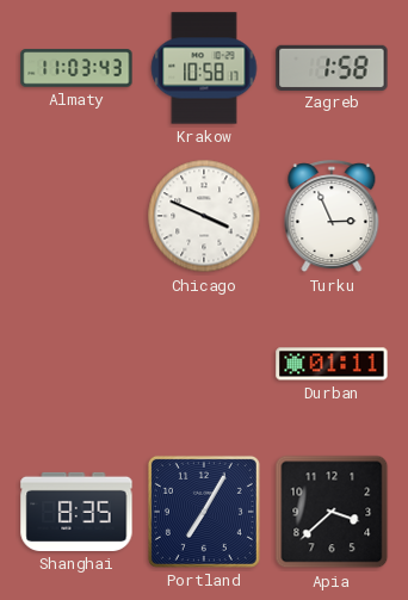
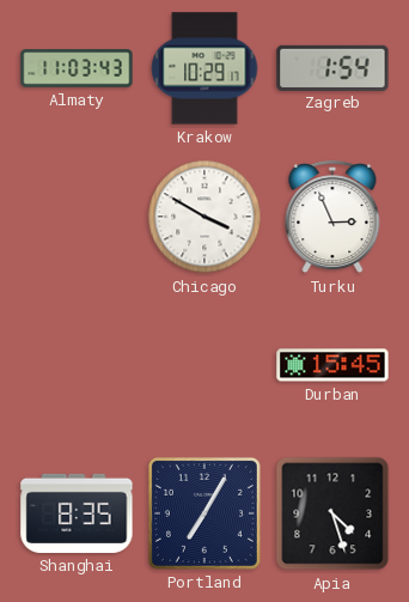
Krakow: 10:58 -> 10:29
Zagreb: 1:58 -> 1:54
Chicago: 3:49 -> 3:50
Durban: 01:11 -> 15:45
Apia: 3:38 -> 4:27
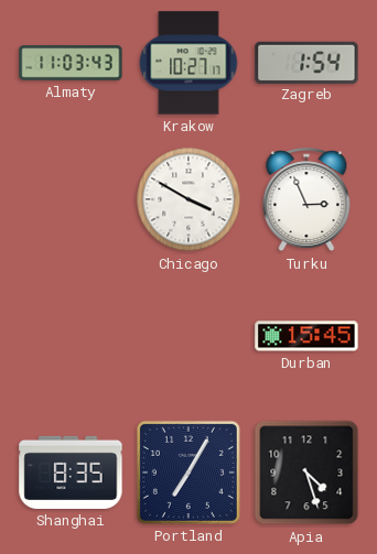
Krakow: 10:29 -> 10:27
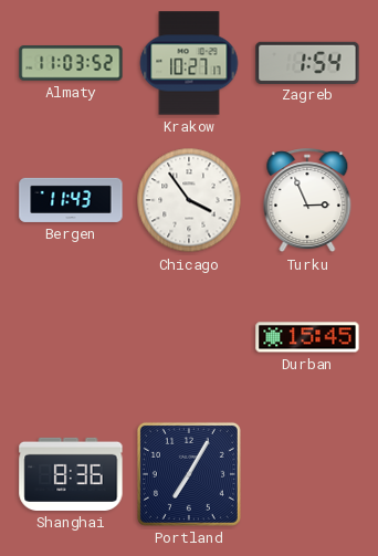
Almaty: 11:03:43 -> 11:03:52
Bergen: none -> 11:43
Chicago: 3:50 -> 3:54
Shanghai: 8:35 -> 8:36
Apia: 4:27 -> none
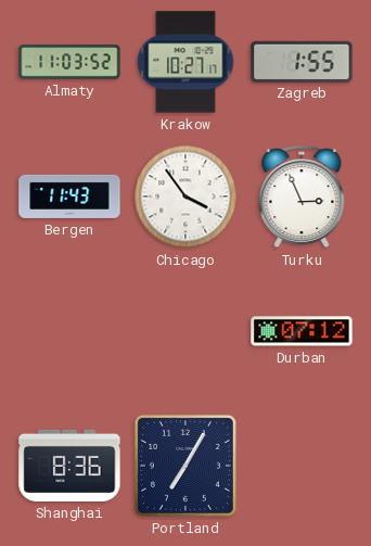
Zagreb: 1:54 -> 1:55
Durban: 15:45 -> 07:12
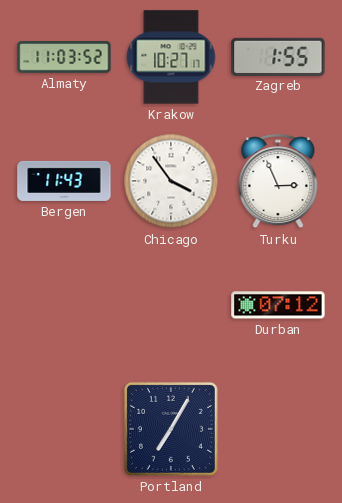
Shanghai: 8:36 -> none
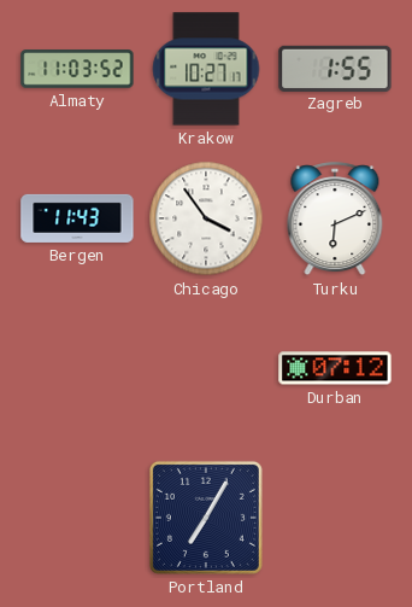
Turku: 2:56 -> 6:11
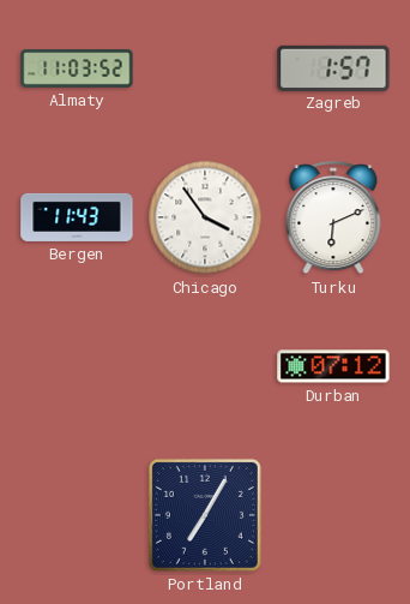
Krakow: 10:27 -> none
Zagreb: 1:55 -> 1:57
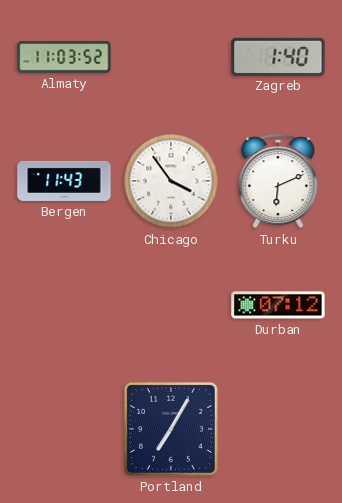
Zagreb: 1:57 -> 1:40
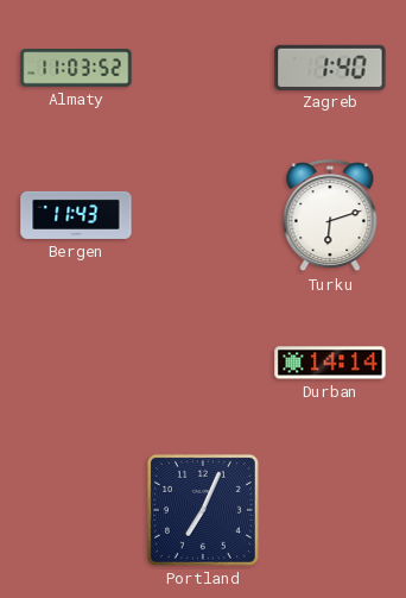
Chicago: 3:54 -> none
Turku: 6:11 -> 6:12
Durban: 07:12 -> 14:14
Portland: 7:05 -> 7:04
